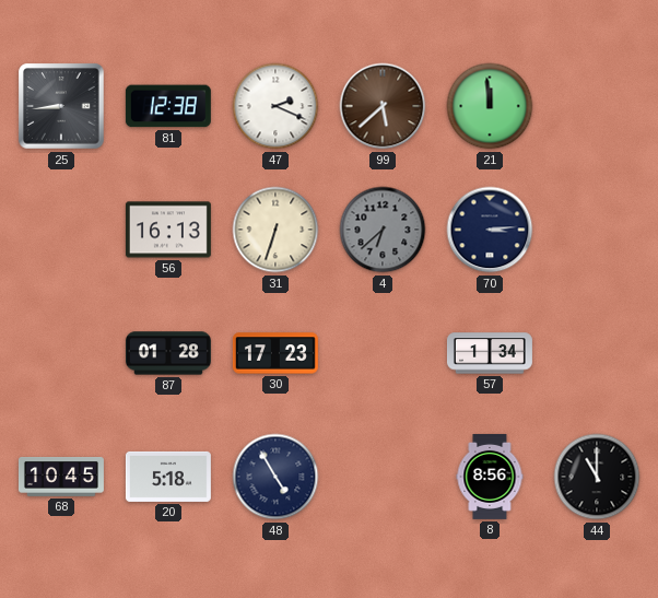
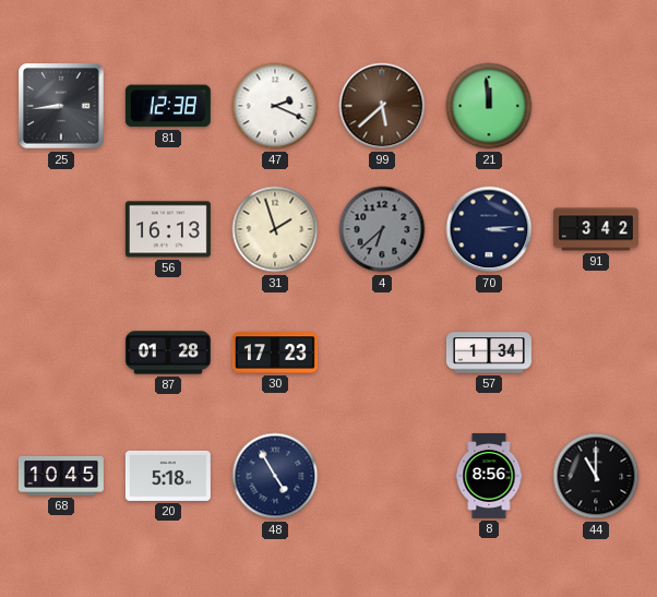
31: 6:33 -> 1:57
91: none -> 3:42
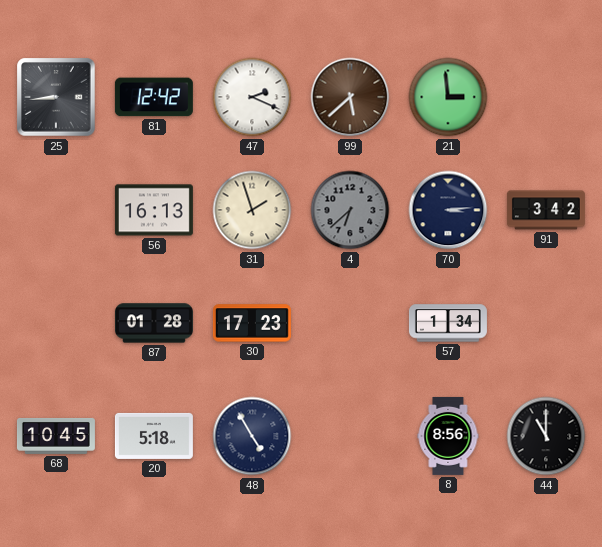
81: 12:38 -> 12:42
21: 11:59 -> 2:59
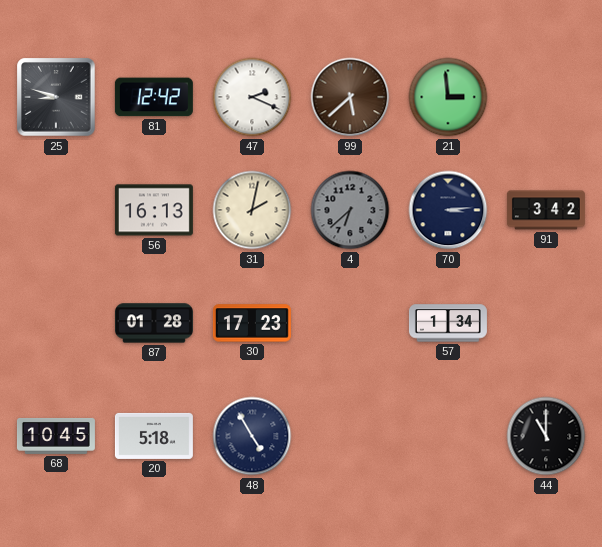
25: 8:44 -> 8:48
31: 1:57 -> 2:02
8: 8:56 -> none
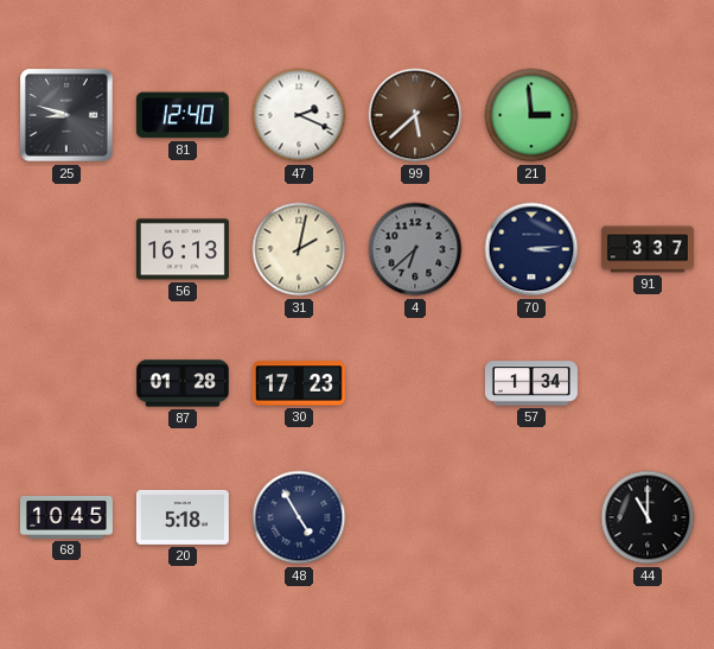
81: 12:42 -> 12:40
91: 3:42 -> 3:37
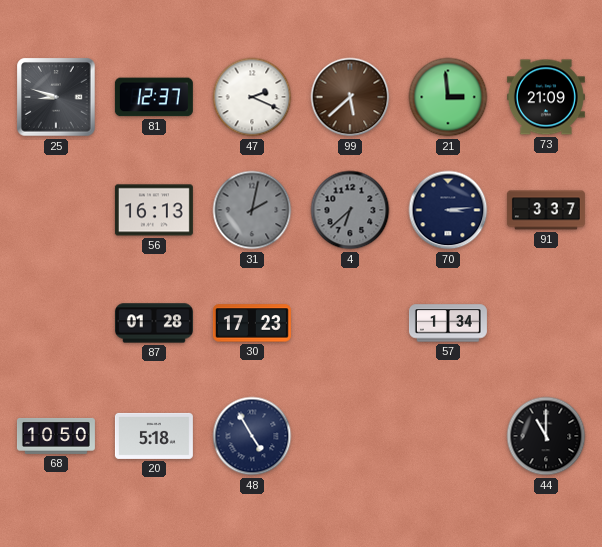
81: 12:40 -> 12:37
73: none -> 21:09
31 dial: cream -> grey
68: 10:45 -> 10:50
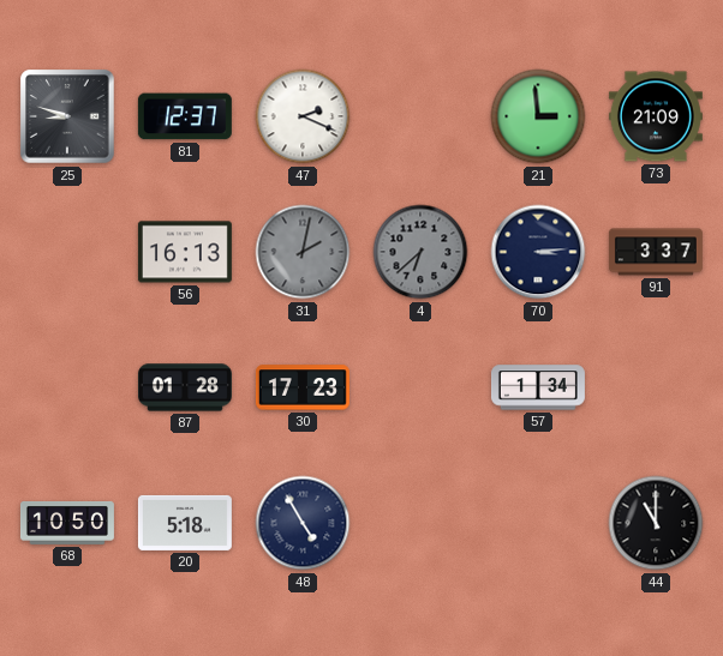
99: 5:38 -> none
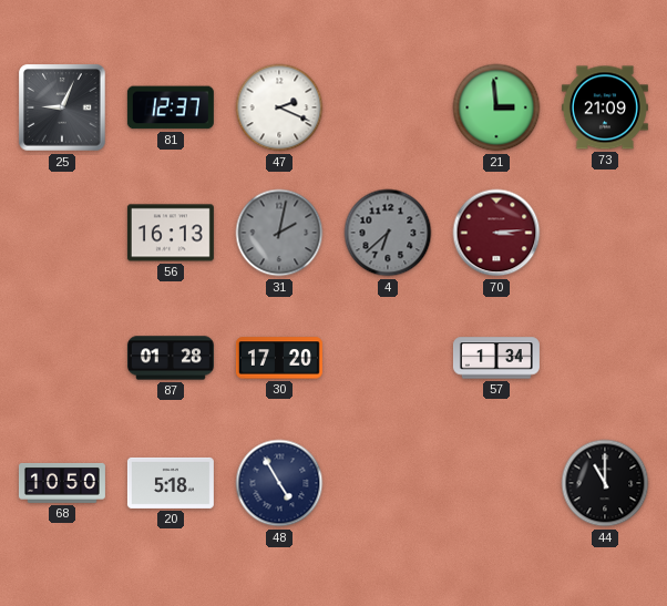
25: 8:48 -> 9:04
70 dial: navy -> burgundy
91: 3:37 -> none
30: 17:23 -> 17:20
